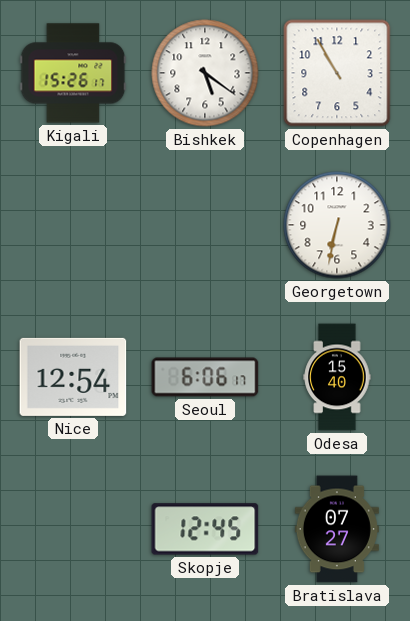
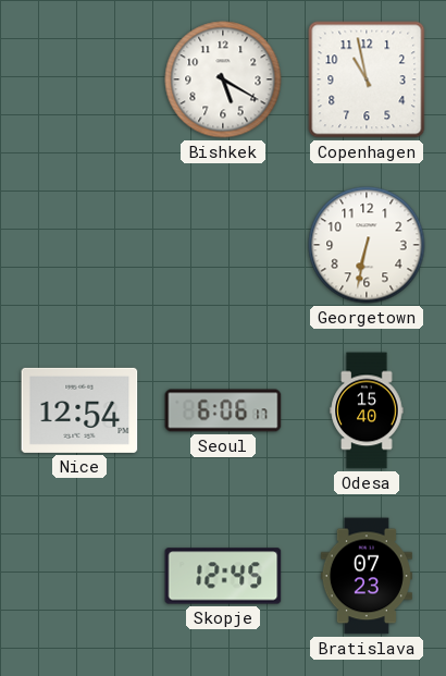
Kigali: 15:26 -> none
Bishkek: 5:21 -> 5:20
Copenhagen: 10:55 -> 10:58
Bratislava: 07:27 -> 07:23
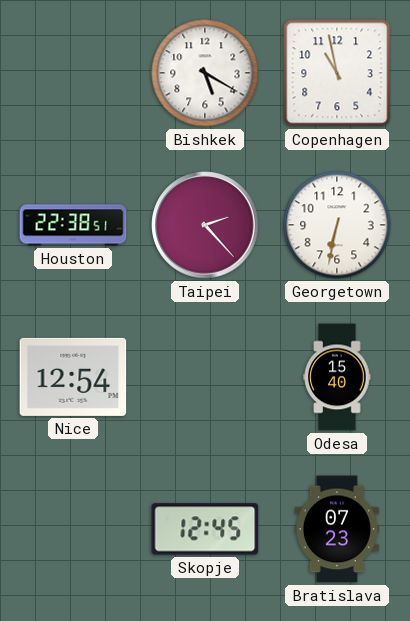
Houston: none -> 22:38
Taipei: none -> 2:23
Seoul: 6:06 -> none
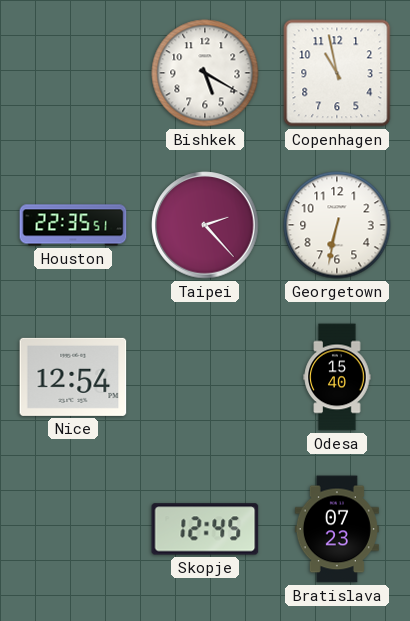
Houston: 22:38 -> 22:35
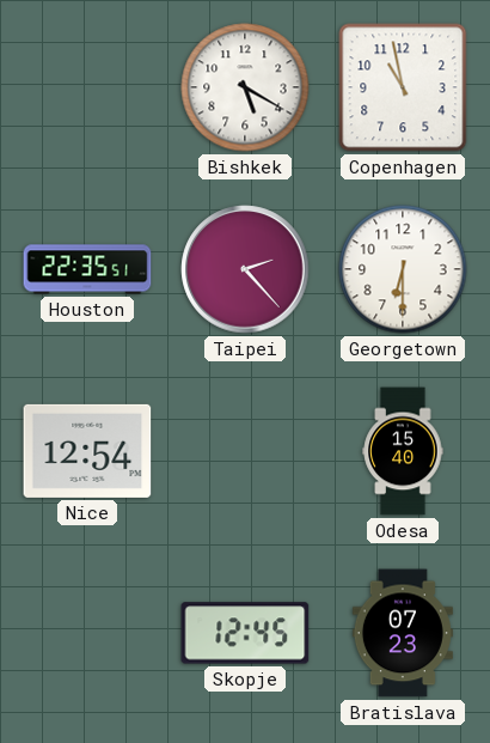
Georgetown: 6:32 -> 6:30
